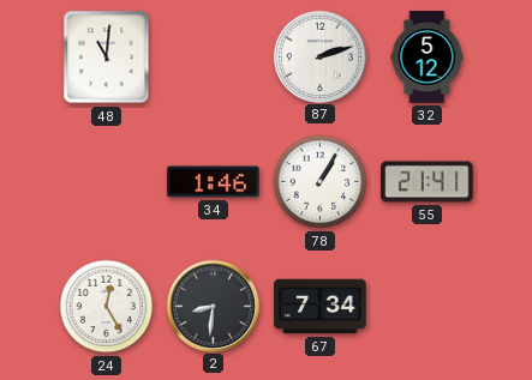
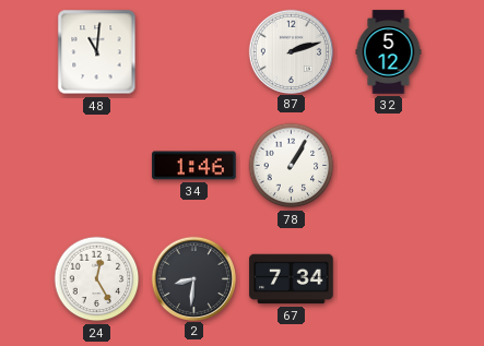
55: 21:41 -> none
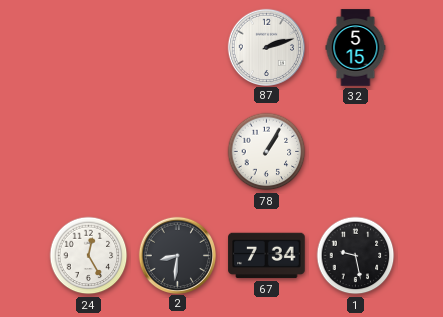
48: 11:01 -> none
32: 5:12 -> 5:15
34: 1:46 -> none
1: none -> 9:28
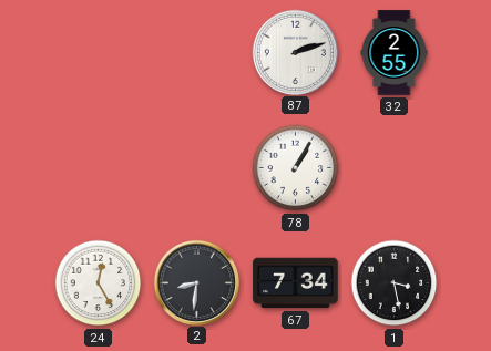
32: 5:15 -> 2:55
1: 9:28 -> 3:28
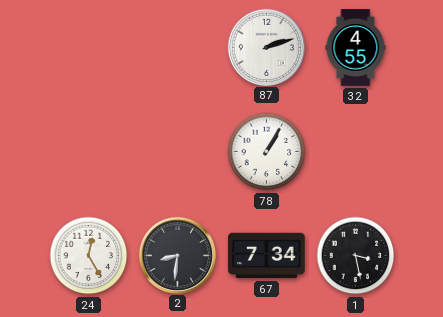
32: 2:55 -> 4:55
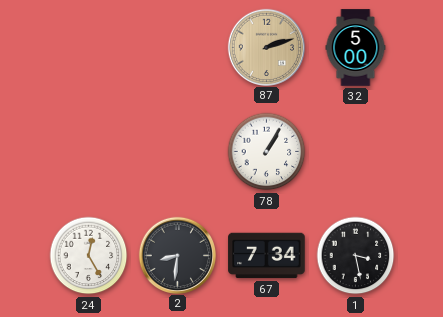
87 dial: white -> champagne
32: 4:55 -> 5:00
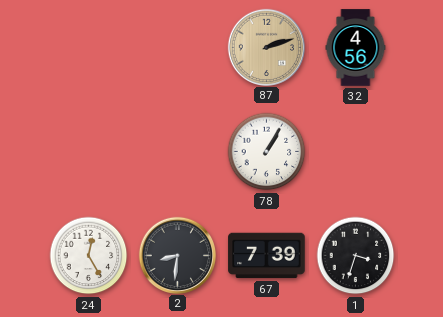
32: 5:00 -> 4:56
67: 7:34 -> 7:39
1: 3:28 -> 3:33
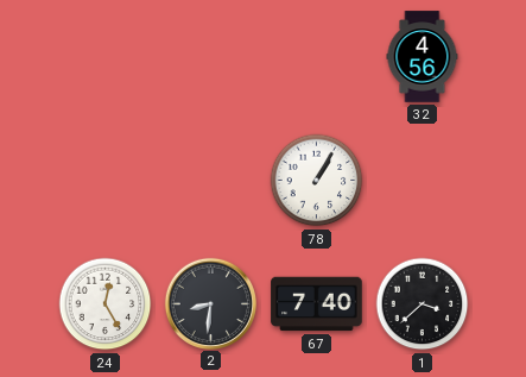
87: 2:12 -> none
67: 7:39 -> 7:40
1: 3:33 -> 3:38
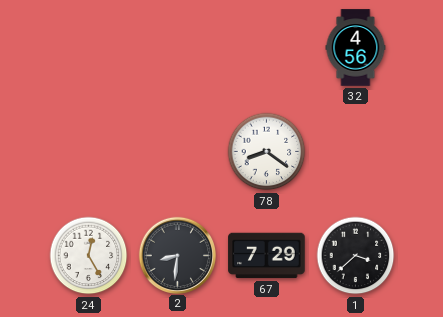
78: 1:05 -> 8:21
67: 7:40 -> 7:29
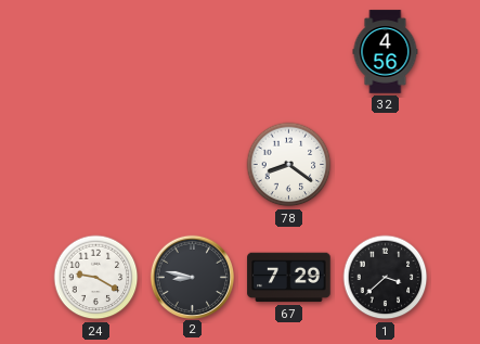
24: 12:25 -> 9:20
2: 8:31 -> 8:47
